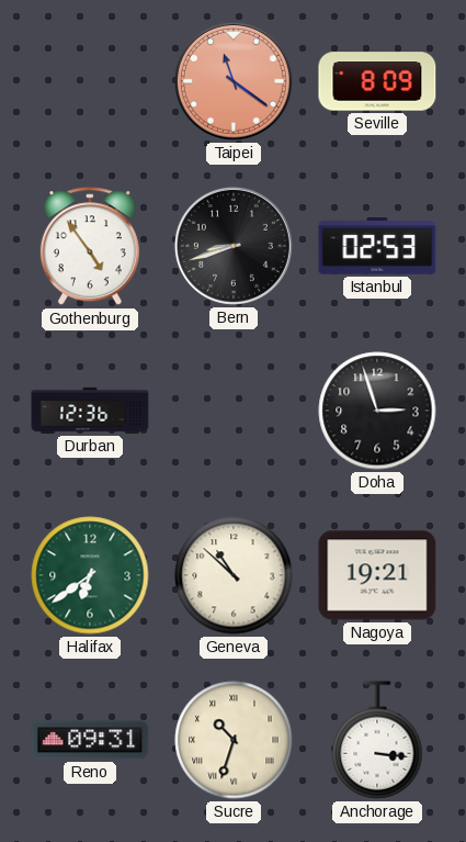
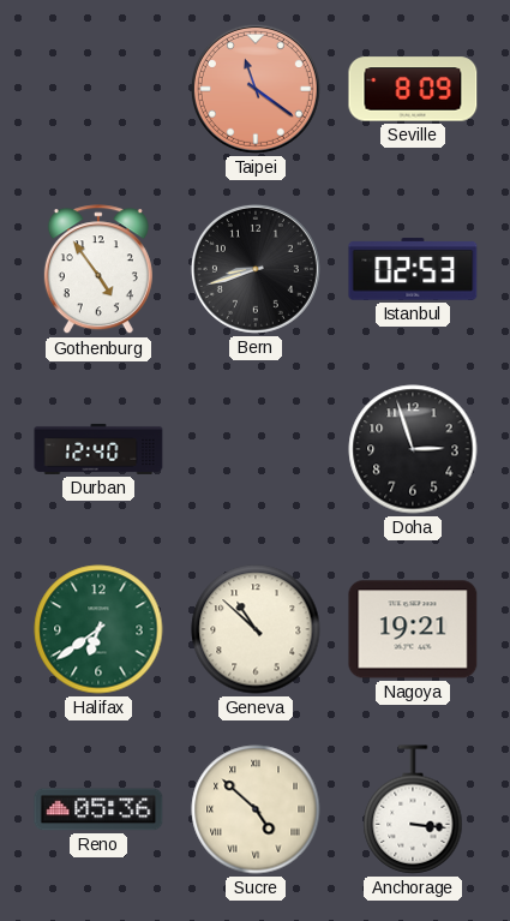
Durban: 12:36 -> 12:40
Reno: 09:31 -> 05:36
Sucre: 10:33 -> 4:52
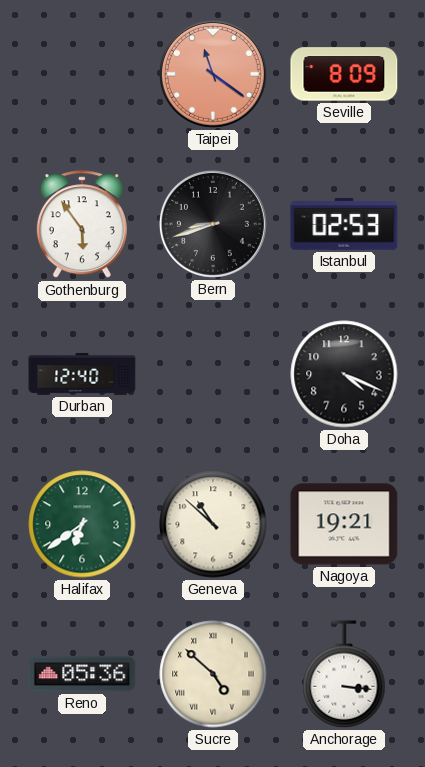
Gothenburg: 4:54 -> 5:54
Doha: 2:57 -> 4:19
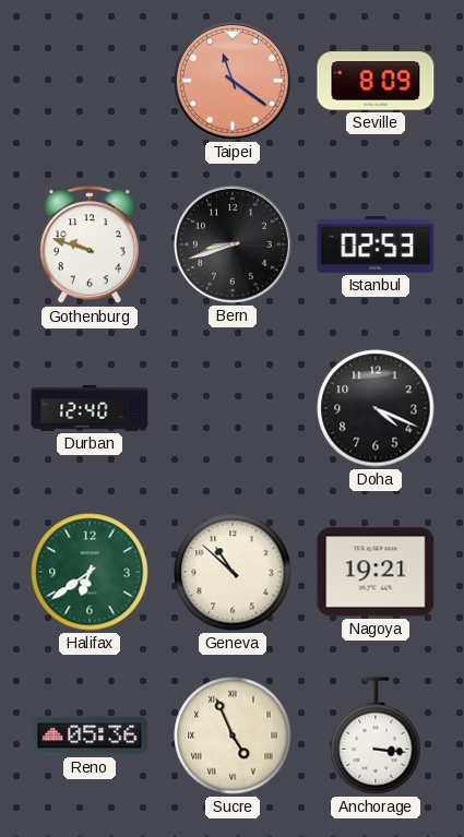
Gothenburg: 5:54 -> 9:48
Sucre: 4:52 -> 4:56
